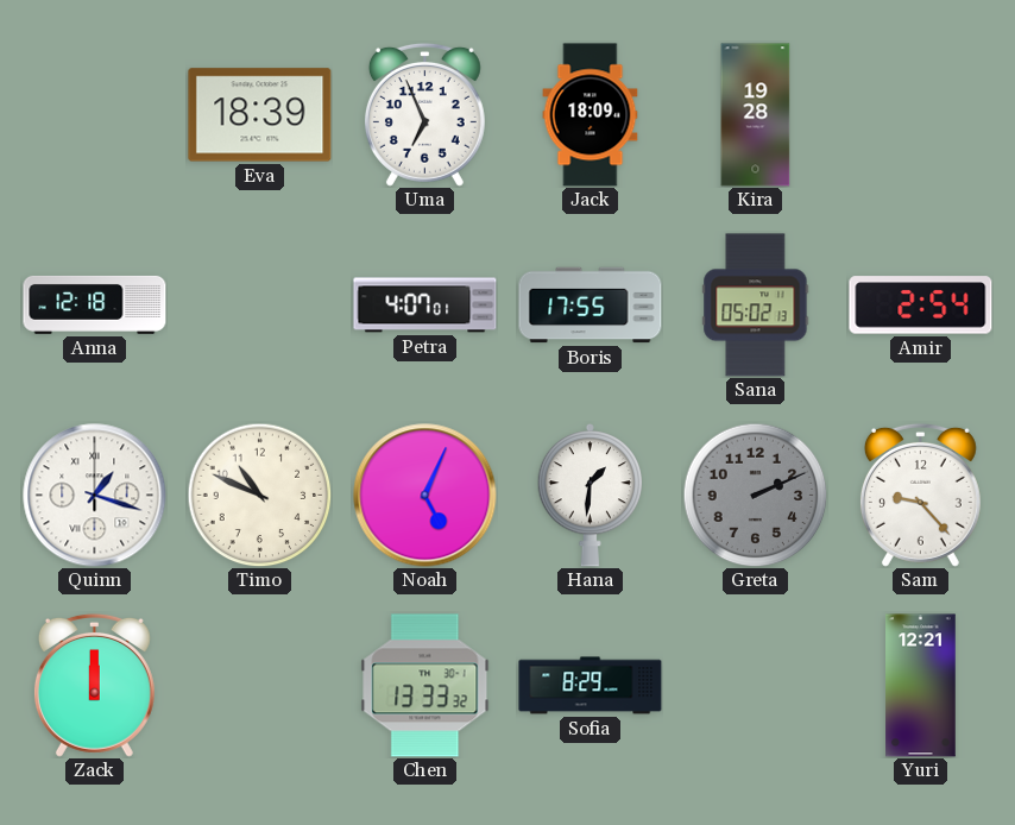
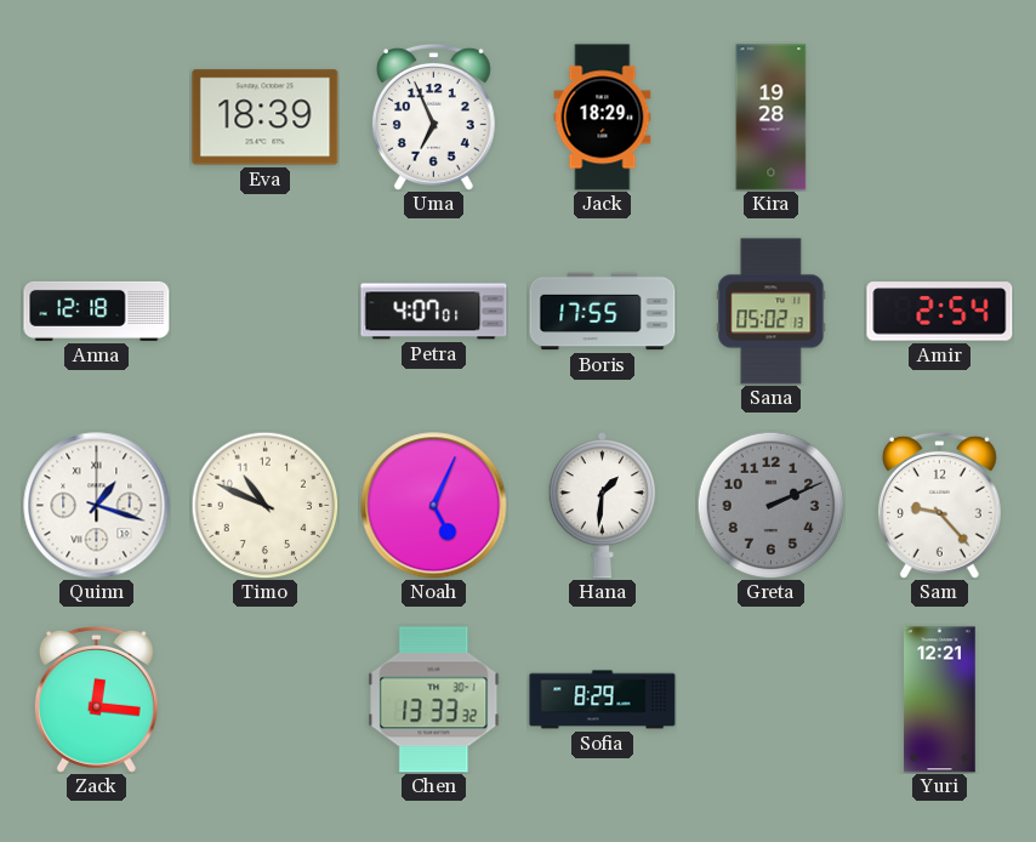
Jack: 18:09 -> 18:29
Zack: 12:00 -> 12:16
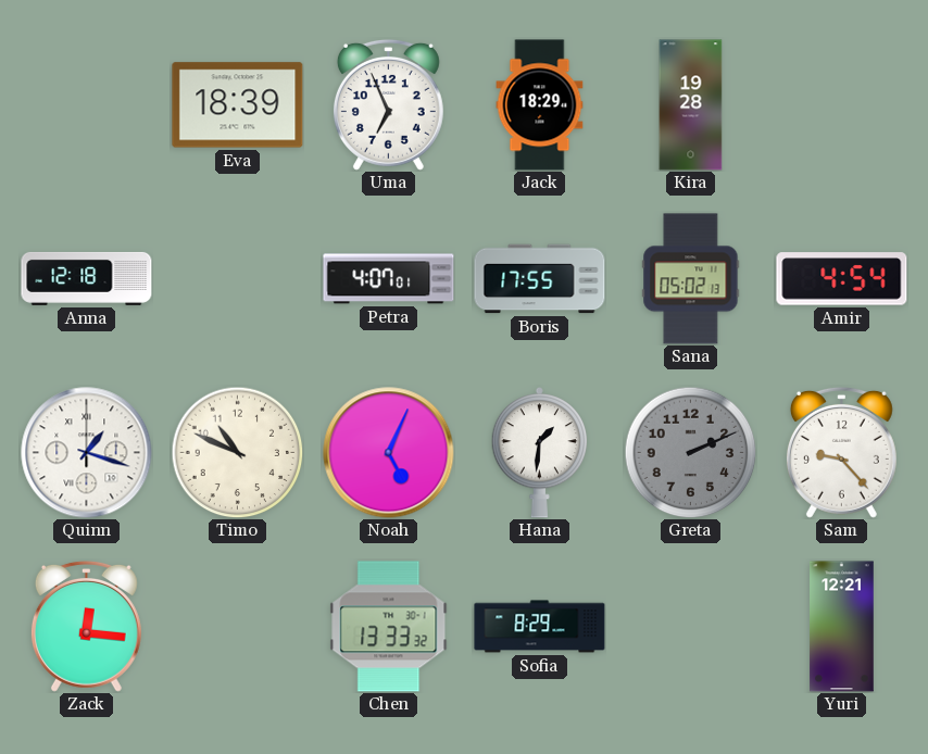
Amir: 2:54 -> 4:54
